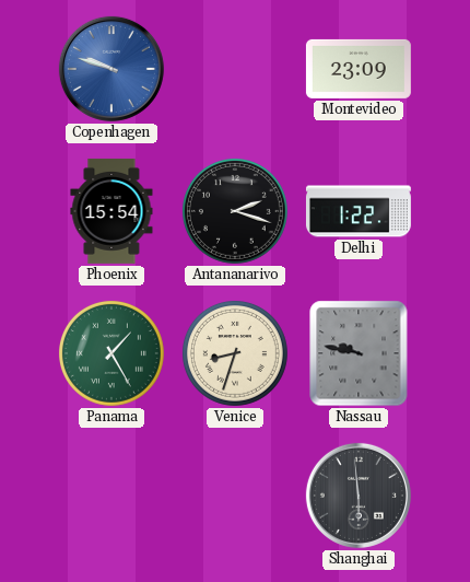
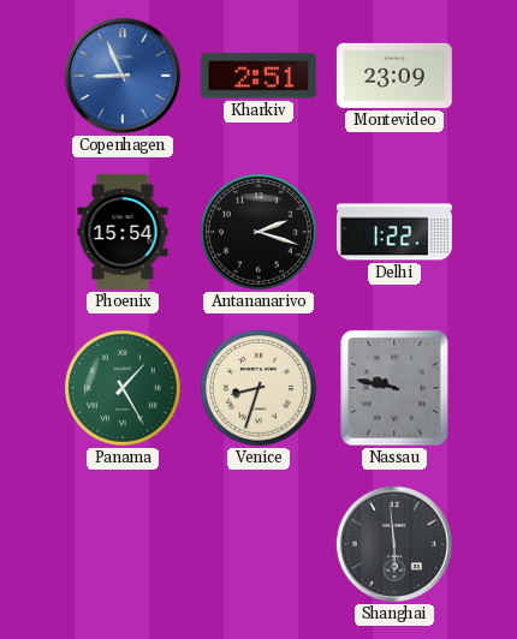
Copenhagen: 9:48 -> 8:56
Kharkiv: none -> 2:51
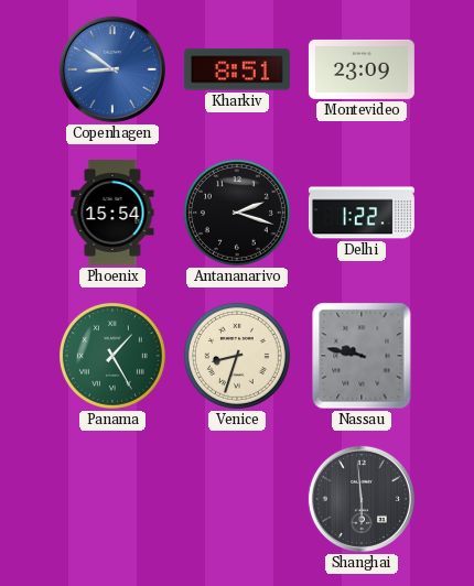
Copenhagen: 8:56 -> 8:51
Kharkiv: 2:51 -> 8:51
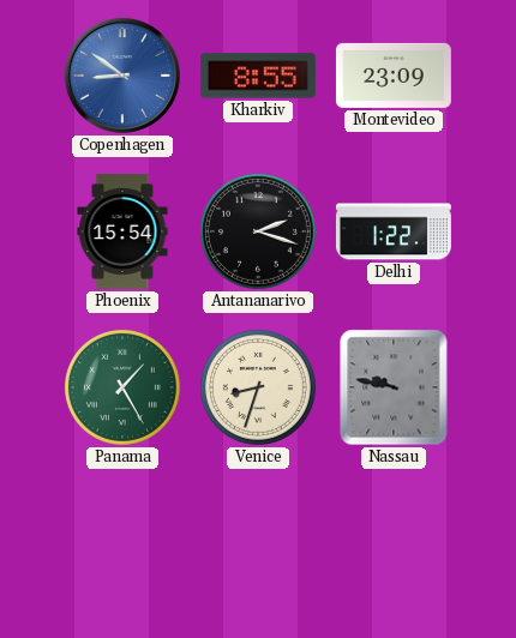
Kharkiv: 8:51 -> 8:55
Shanghai: 5:59 -> none
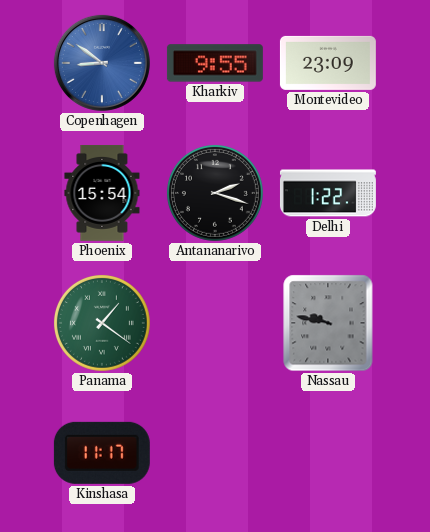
Kharkiv: 8:55 -> 9:55
Panama: 1:25 -> 1:21
Venice: 8:33 -> none
Kinshasa: none -> 11:17
